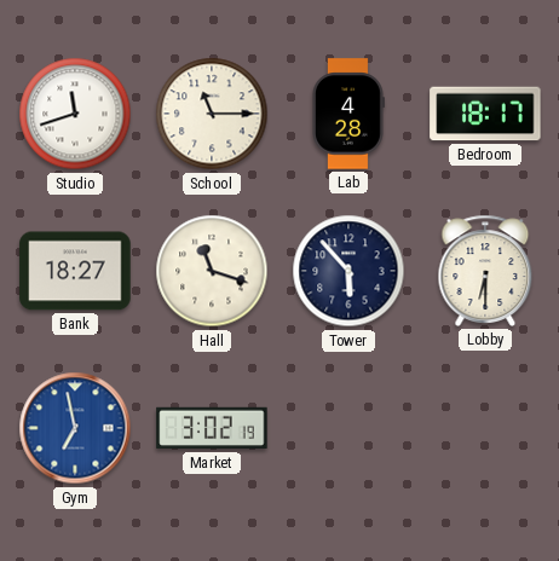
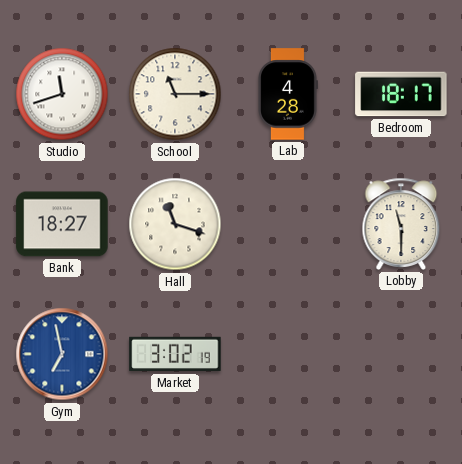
Tower: 5:53 -> none
Lobby: 6:30 -> 11:30
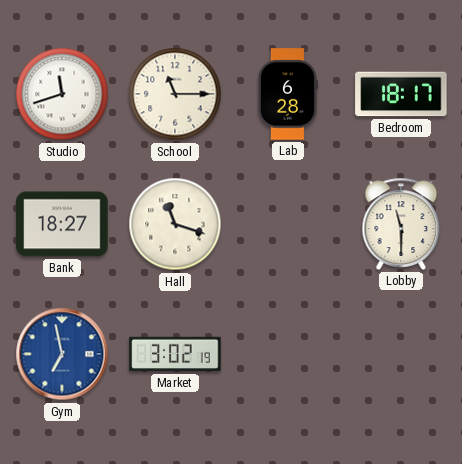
Lab: 4:28 -> 6:28
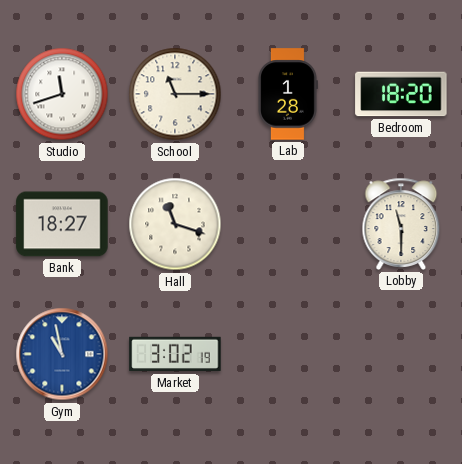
Lab: 6:28 -> 1:28
Bedroom: 18:17 -> 18:20
Gym: 6:58 -> 10:58
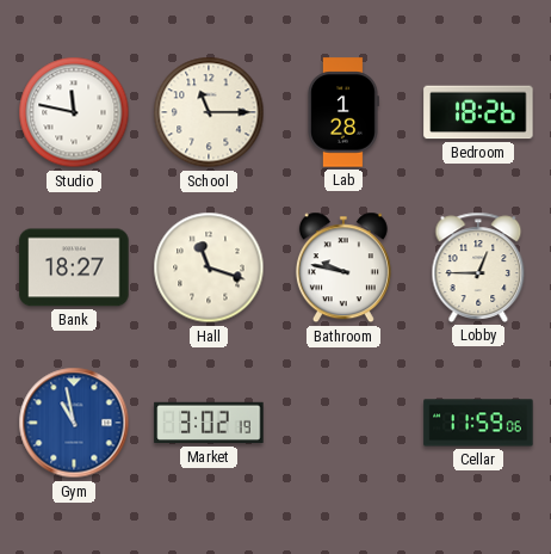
Studio: 11:42 -> 11:47
Bedroom: 18:20 -> 18:26
Bathroom: none -> 9:47
Lobby: 11:30 -> 12:45
Cellar: none -> 11:59
